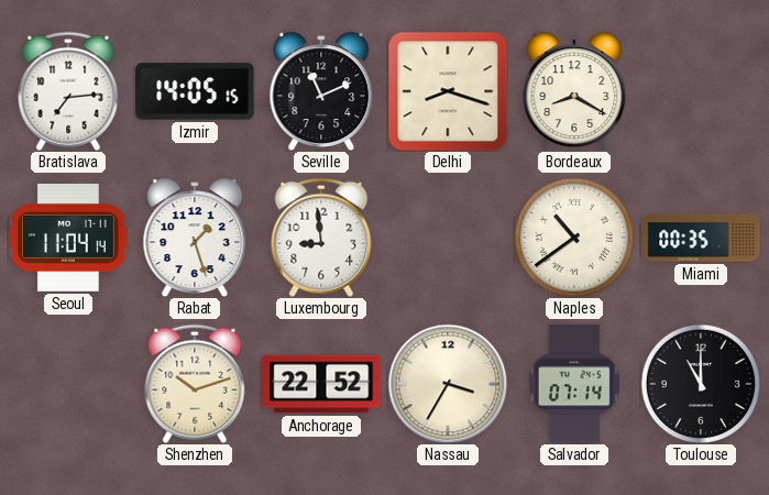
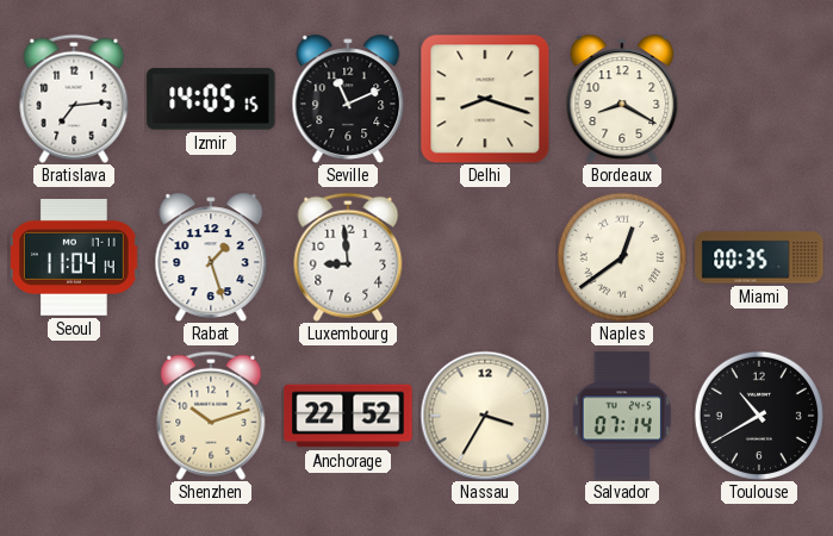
Naples: 10:39 -> 12:39
Toulouse: 11:00 -> 10:40
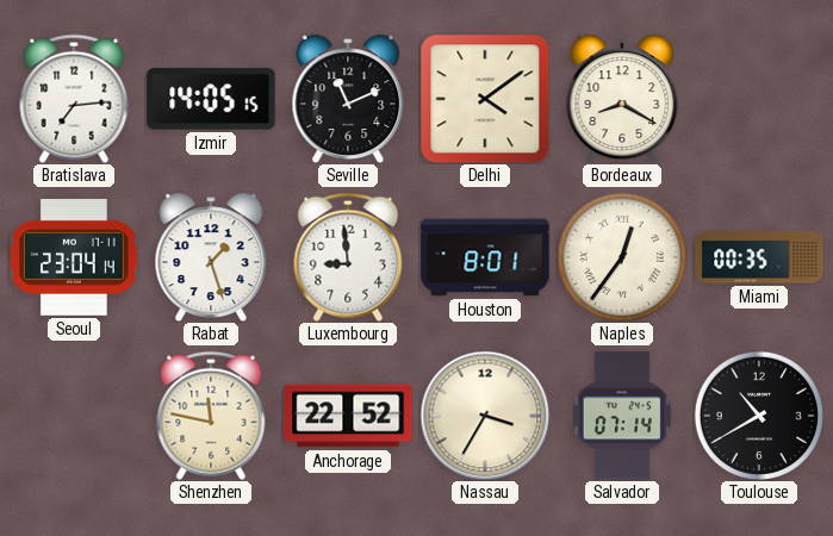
Delhi: 8:18 -> 4:09
Seoul: 11:04 -> 23:04
Houston: none -> 8:01
Naples: 12:39 -> 12:36
Shenzhen: 10:12 -> 11:47
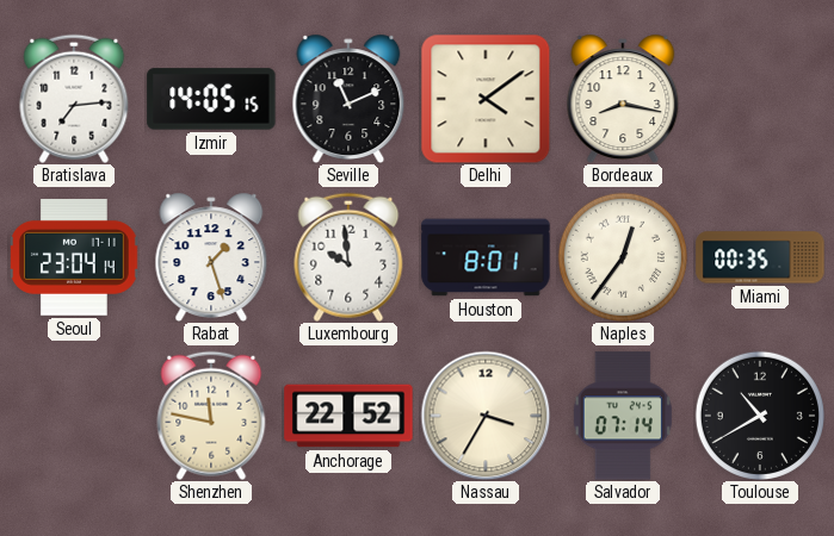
Bordeaux: 8:20 -> 8:17
Luxembourg: 8:59 -> 9:59
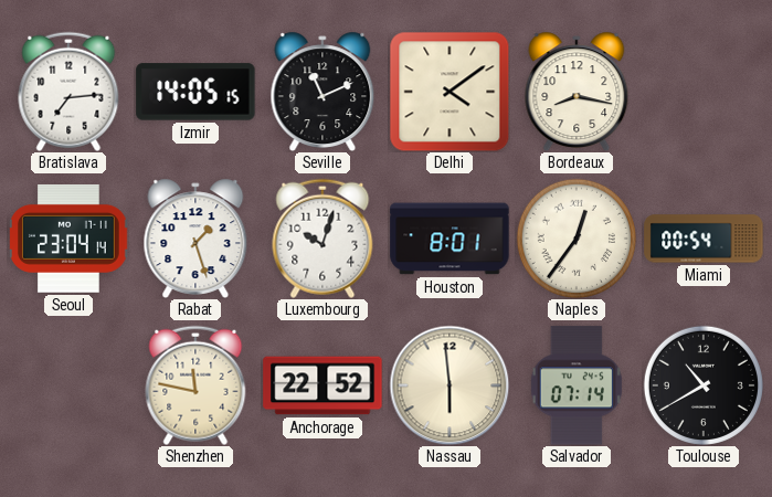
Luxembourg: 9:59 -> 10:03
Miami: 00:35 -> 00:54
Nassau: 3:35 -> 5:59
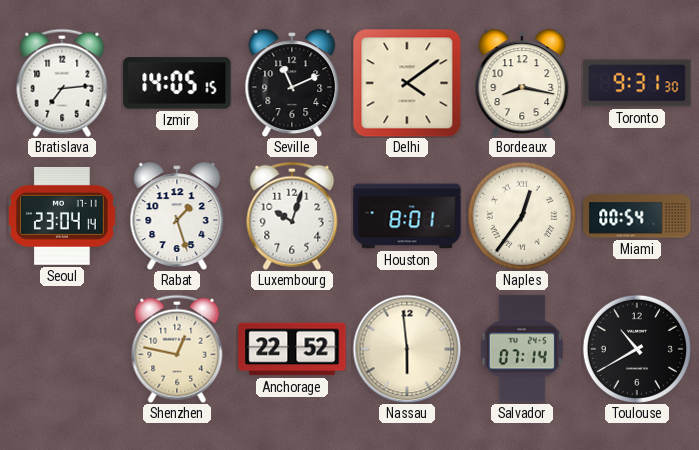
Toronto: none -> 9:31
Shenzhen: 11:47 -> 12:47
